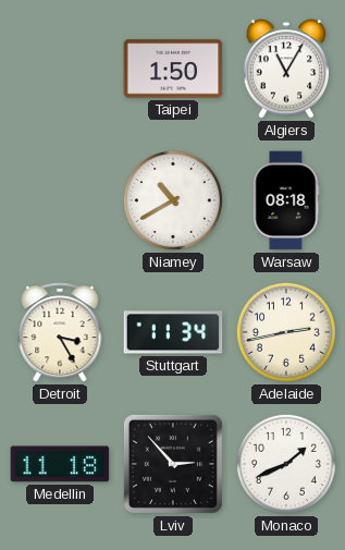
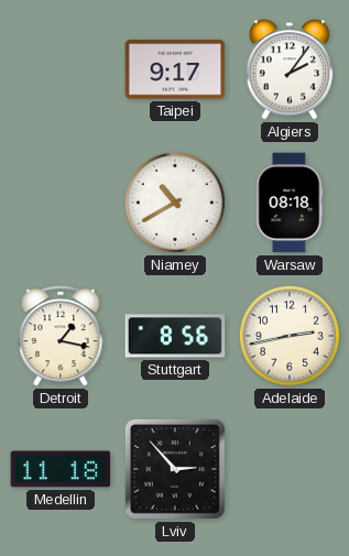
Taipei: 1:50 -> 9:17
Algiers: 11:05 -> 2:06
Detroit: 3:25 -> 1:17
Stuttgart: 11:34 -> 8:56
Monaco: 1:41 -> none
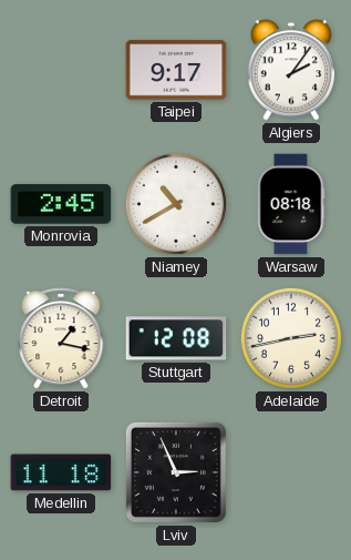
Monrovia: none -> 2:45
Stuttgart: 8:56 -> 12:08
Lviv: 2:53 -> 2:56
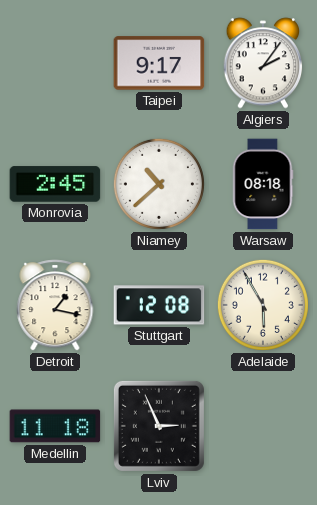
Niamey: 10:40 -> 10:38
Adelaide: 2:43 -> 5:55
